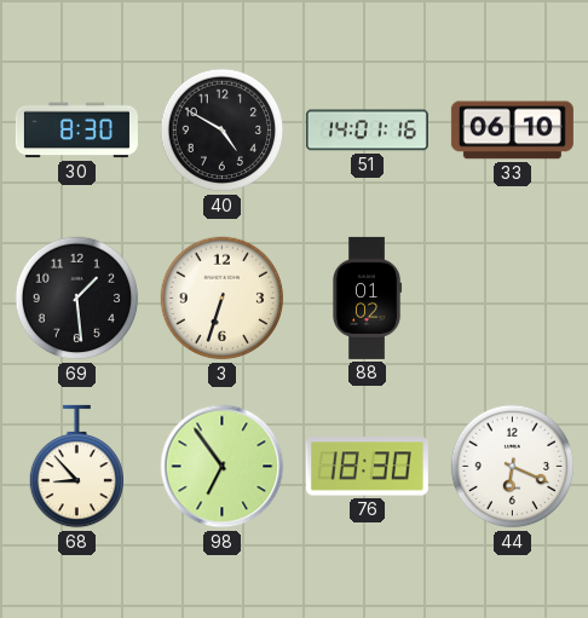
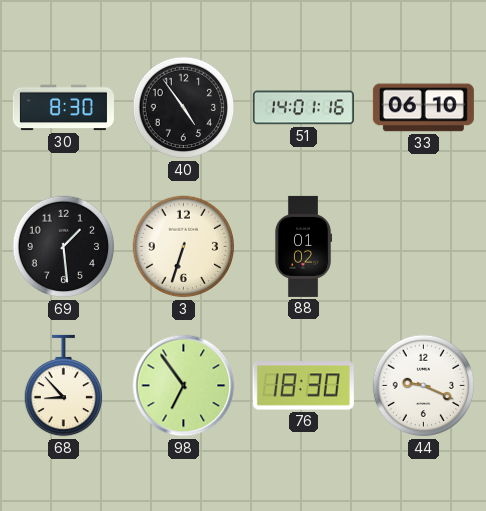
40: 4:50 -> 4:54
44: 6:19 -> 9:19
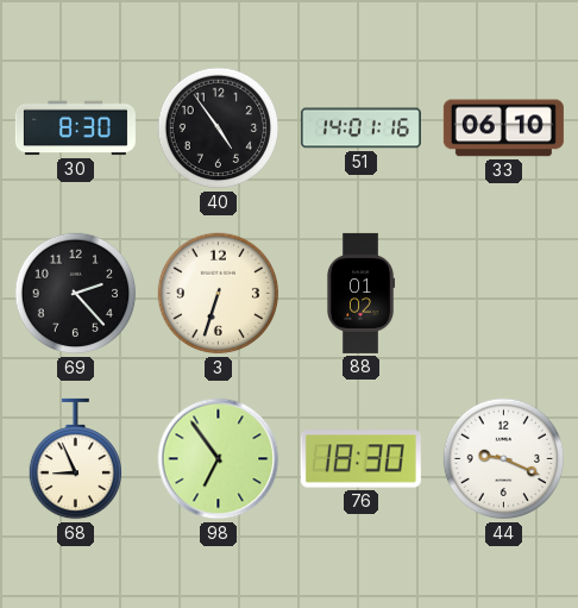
69: 1:29 -> 2:23
68: 8:53 -> 8:56
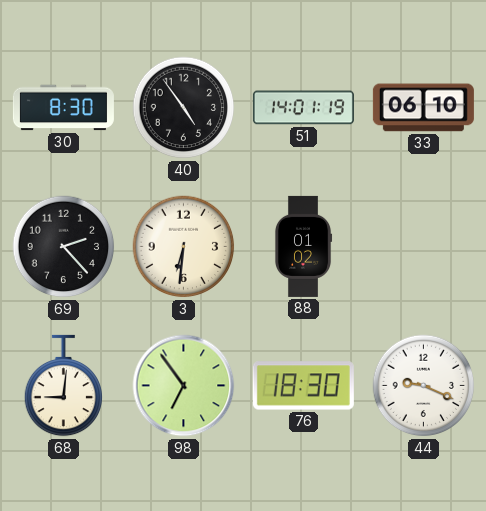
51: 14:01:16 -> 14:01:19
3: 6:33 -> 6:31
68: 8:56 -> 9:01
